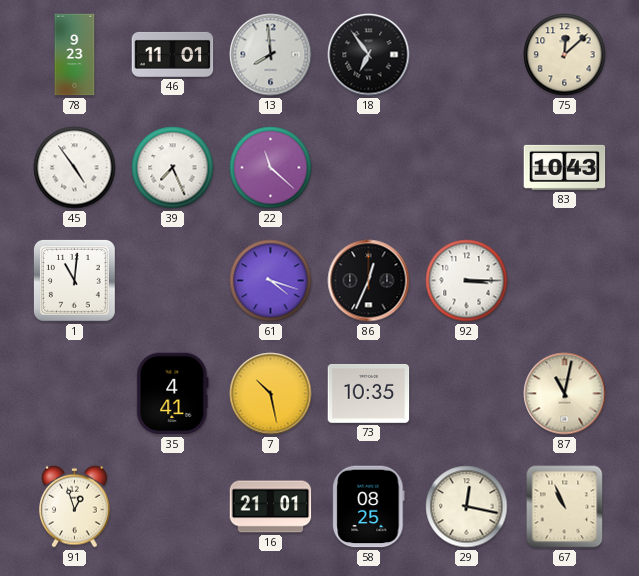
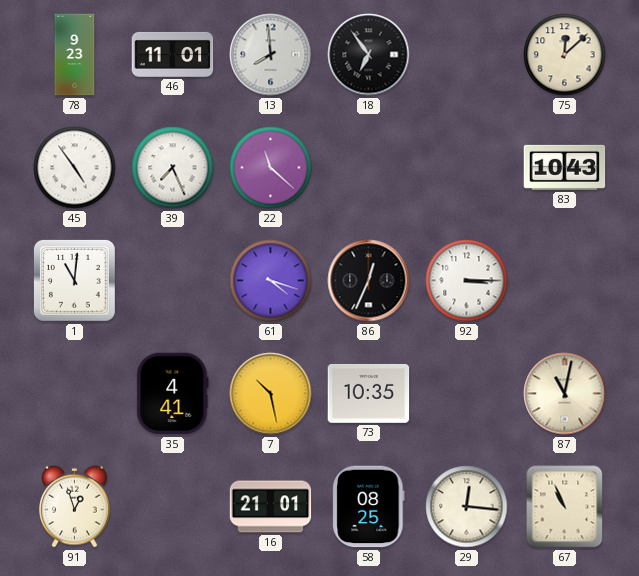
29: 12:17 -> 12:16
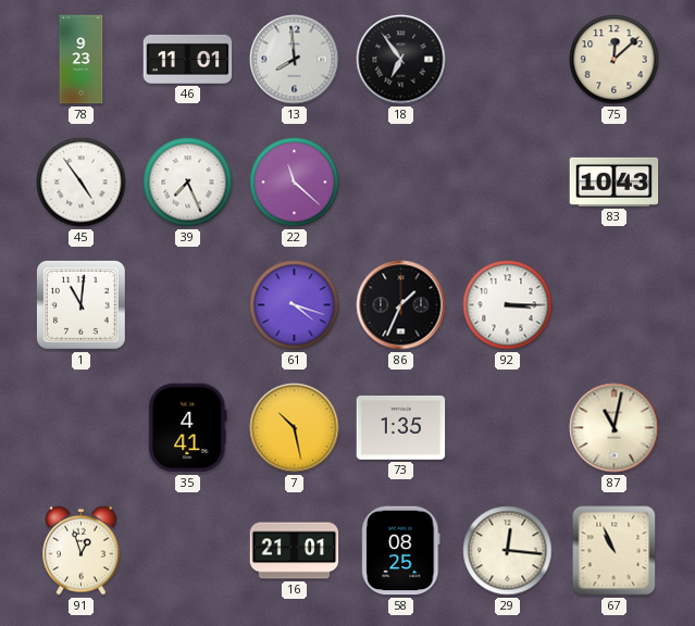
86: 12:34 -> 1:34
73: 10:35 -> 1:35
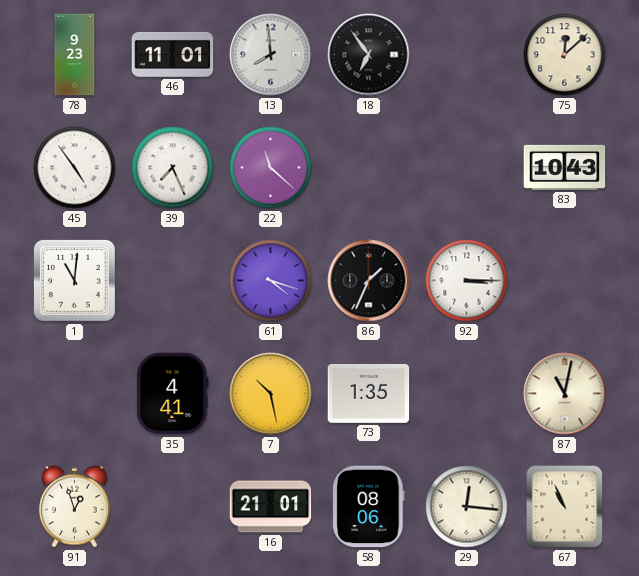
58: 08:25 -> 08:06
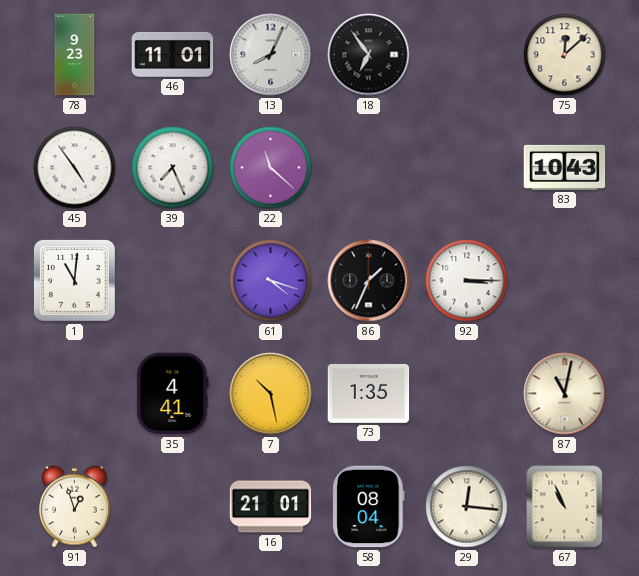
13: 7:59 -> 8:04
58: 08:06 -> 08:04
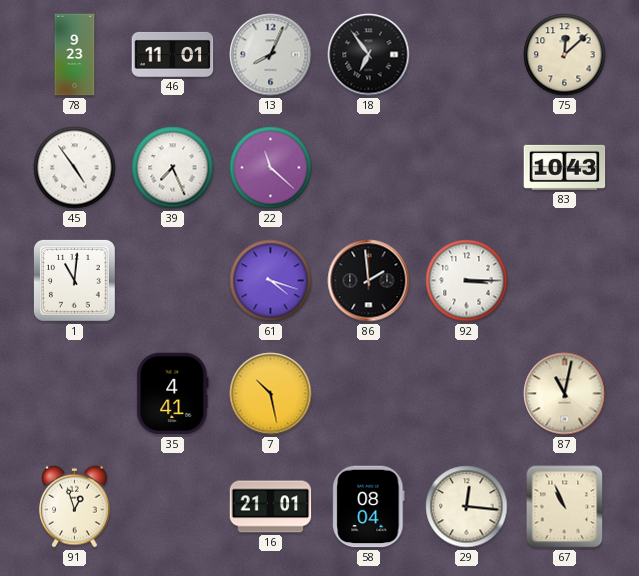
86: 1:34 -> 1:59
73: 1:35 -> none
